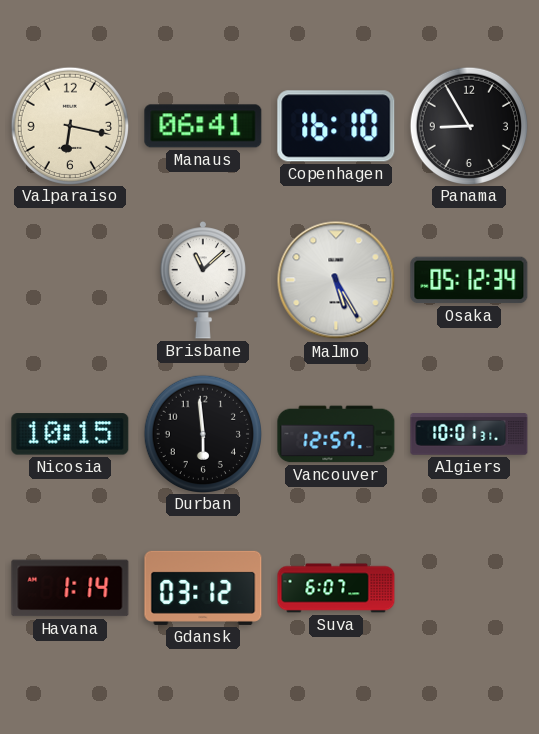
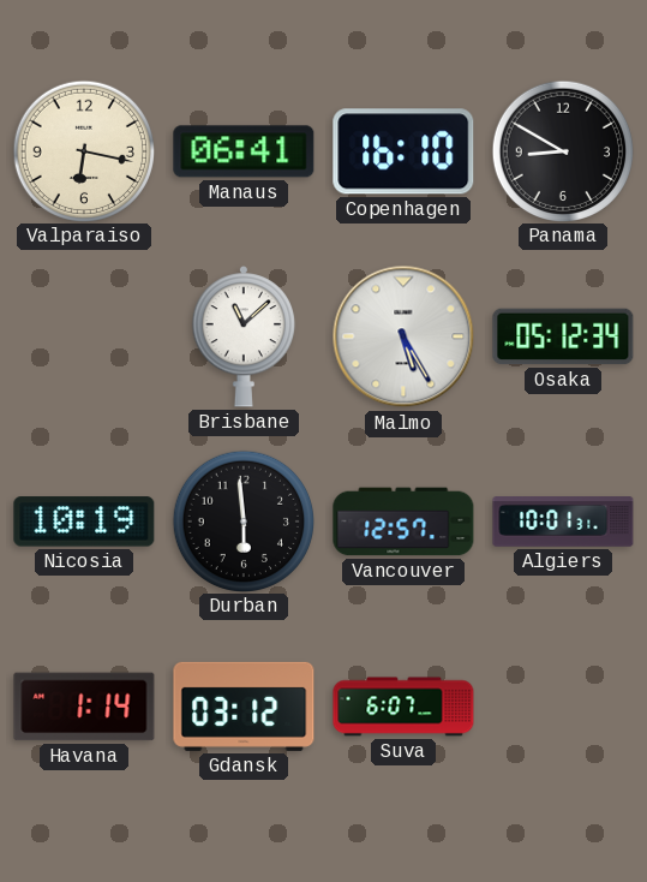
Panama: 8:55 -> 8:50
Nicosia: 10:15 -> 10:19
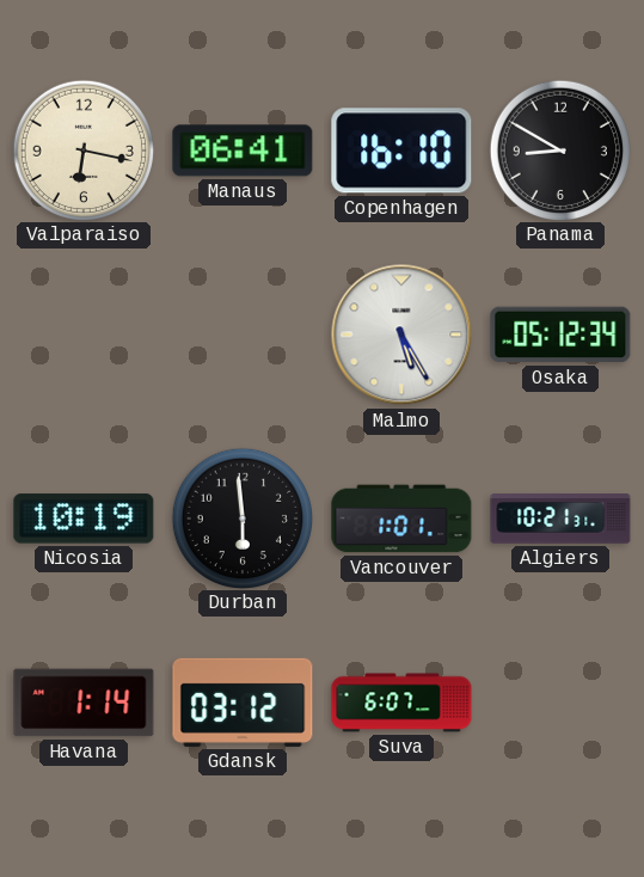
Brisbane: 11:08 -> none
Vancouver: 12:57 -> 1:01
Algiers: 10:01 -> 10:21
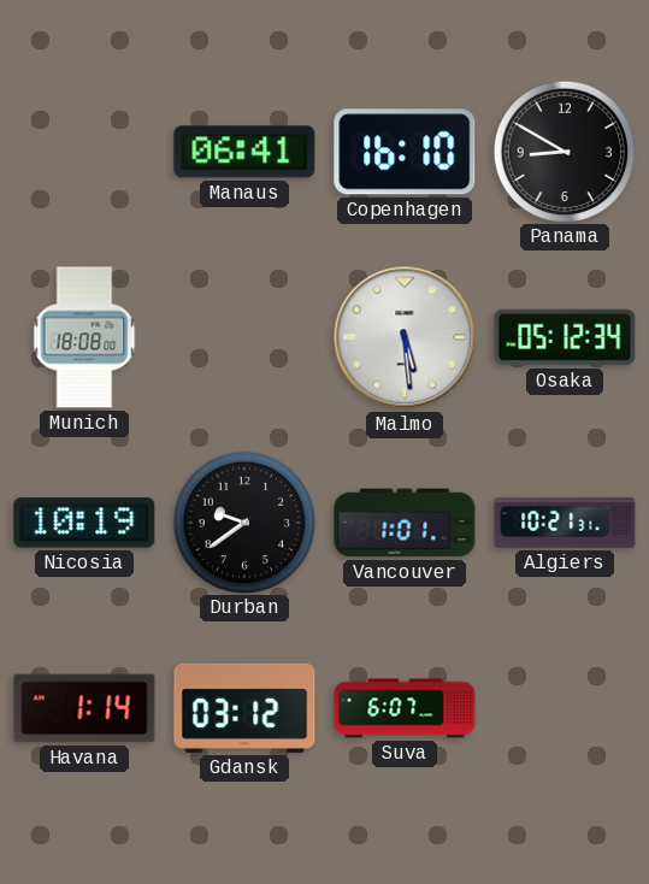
Valparaiso: 6:17 -> none
Munich: none -> 18:08
Malmo: 5:25 -> 5:29
Durban: 5:59 -> 9:39
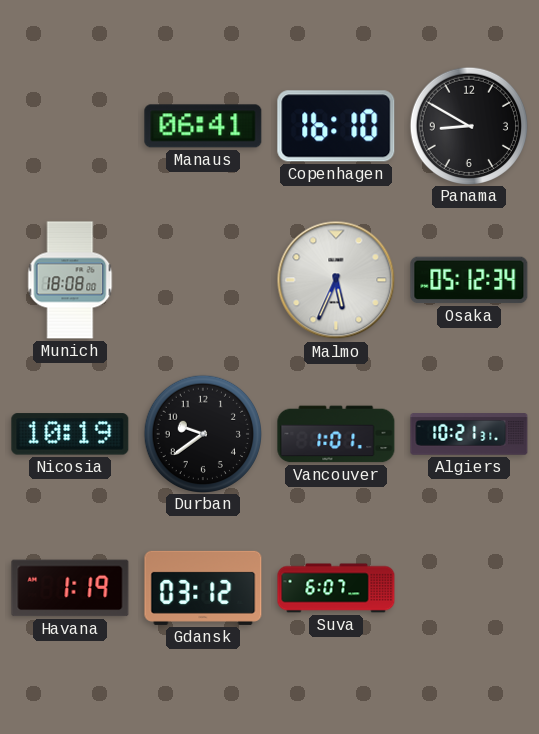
Malmo: 5:29 -> 5:34
Havana: 1:14 -> 1:19
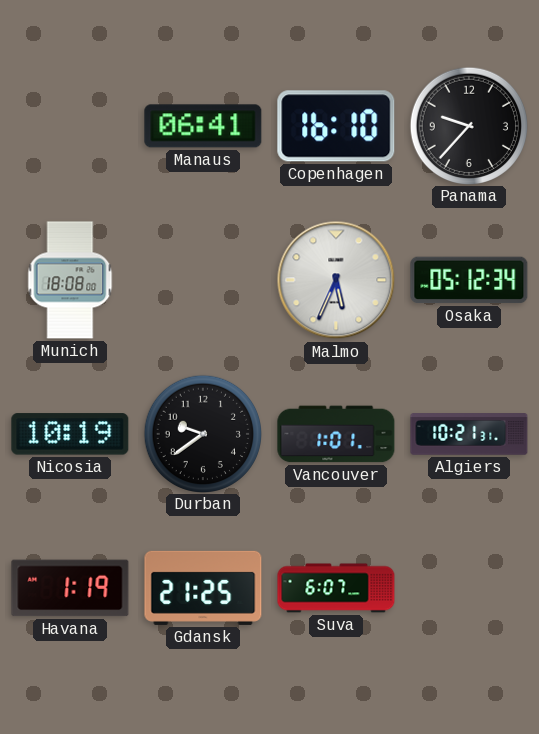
Panama: 8:50 -> 9:37
Gdansk: 03:12 -> 21:25
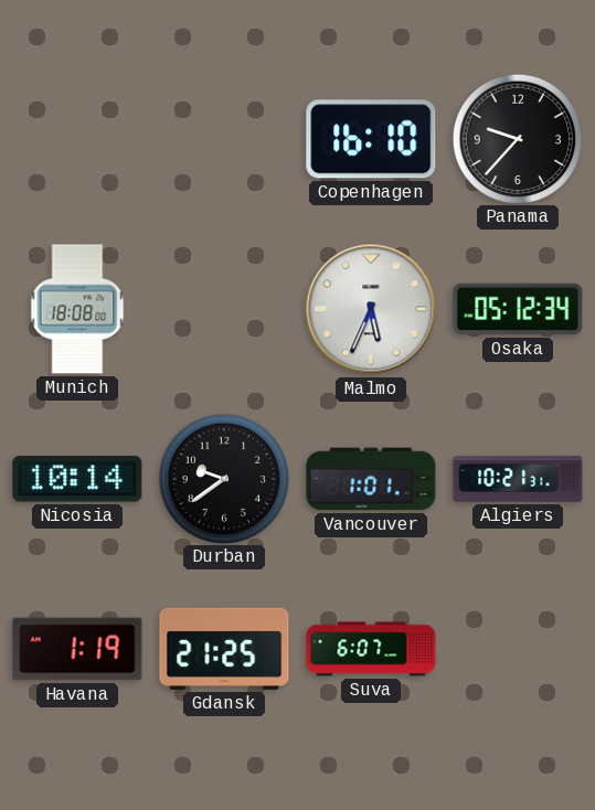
Manaus: 06:41 -> none
Nicosia: 10:19 -> 10:14
